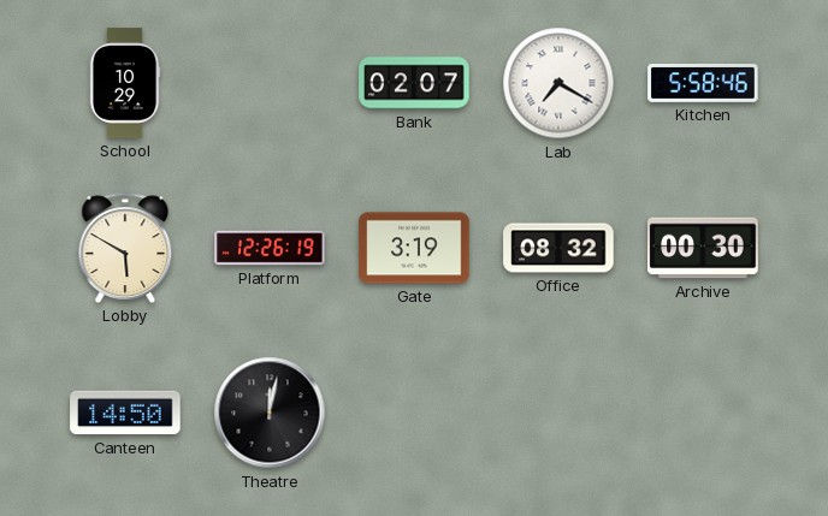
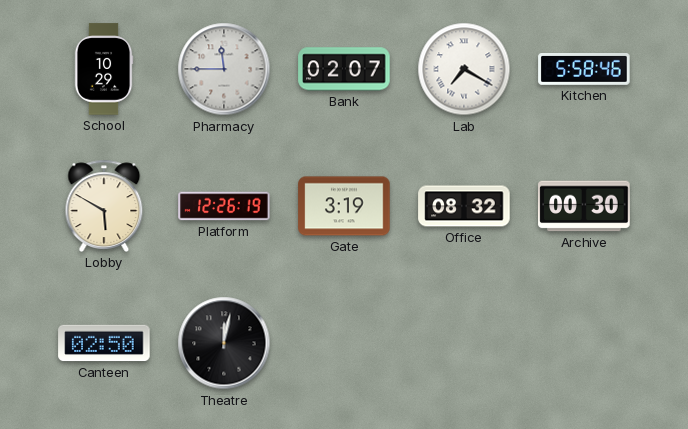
Pharmacy: none -> 11:45
Canteen: 14:50 -> 02:50
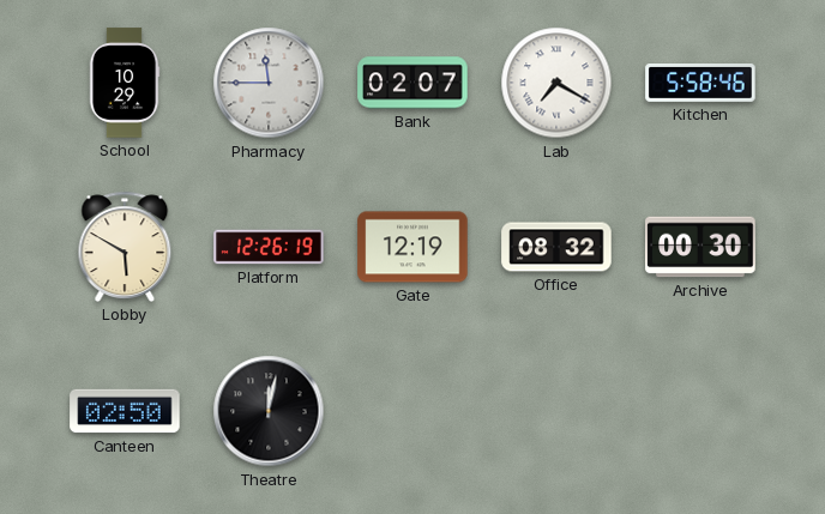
Gate: 3:19 -> 12:19
